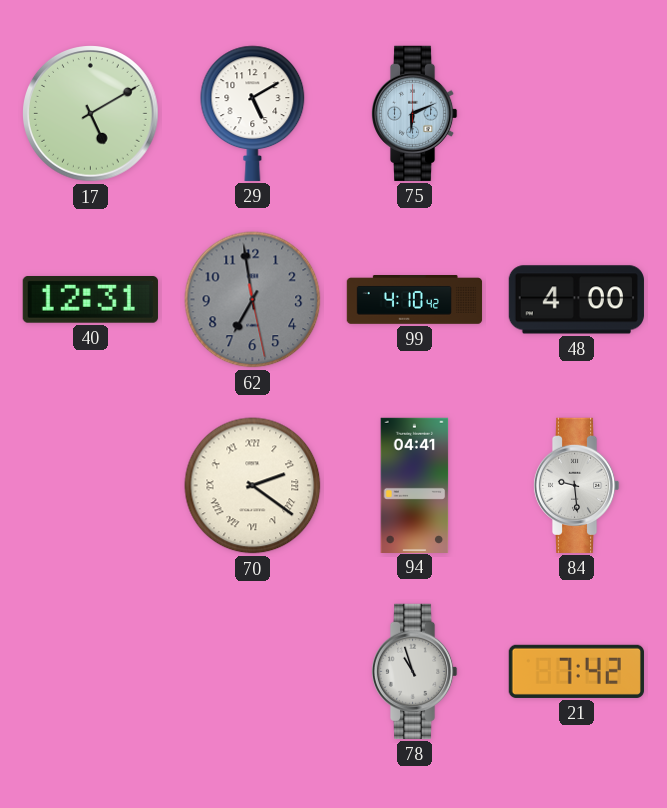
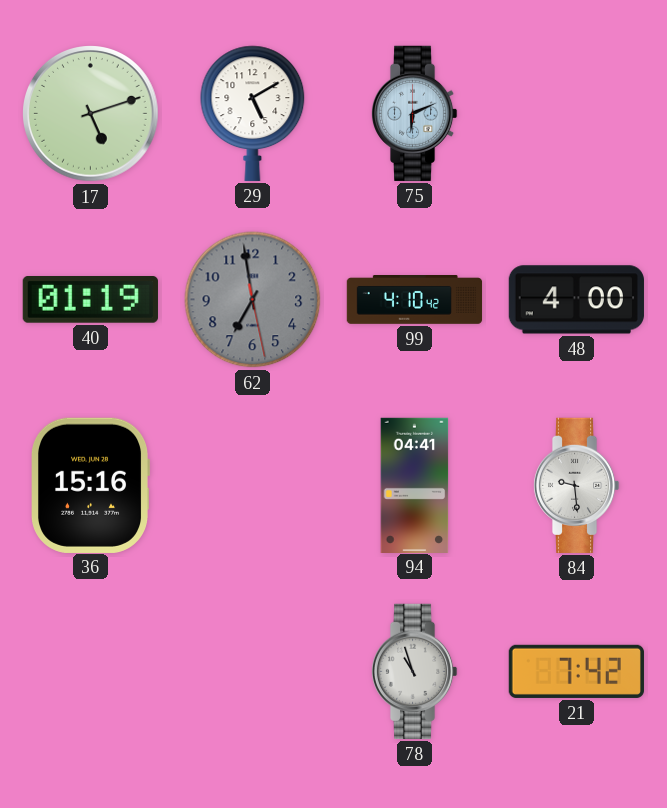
17: 5:10 -> 5:12
40: 12:31 -> 01:19
36: none -> 15:16
70: 2:21 -> none
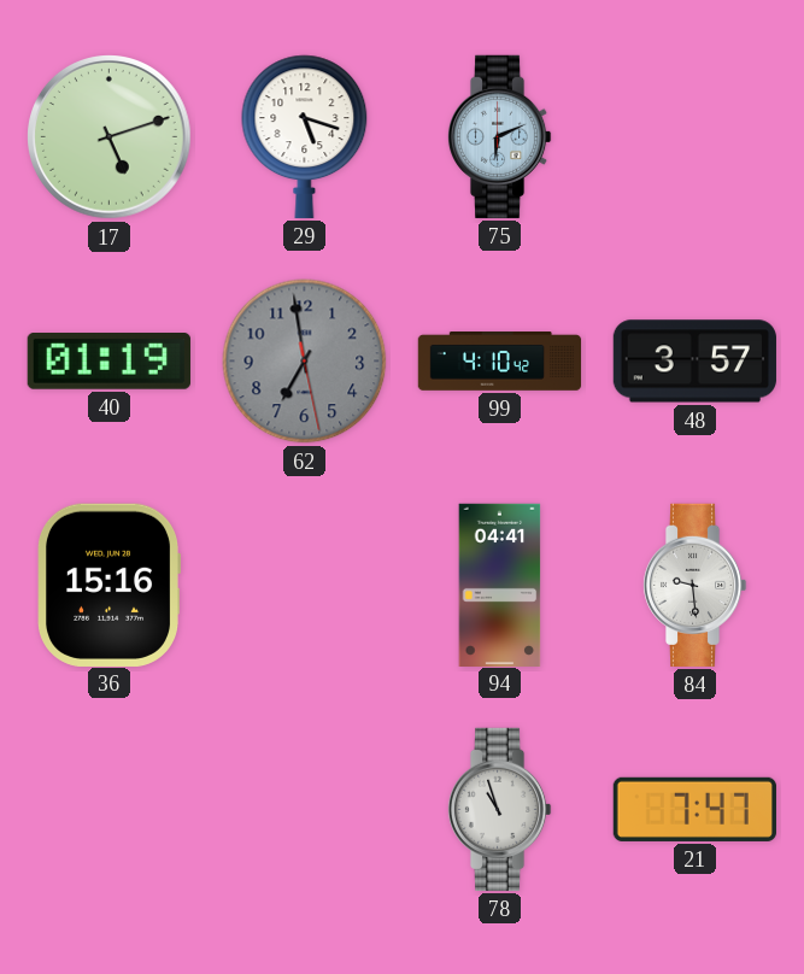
29: 5:10 -> 5:18
48: 4:00 -> 3:57
21: 7:42 -> 7:47
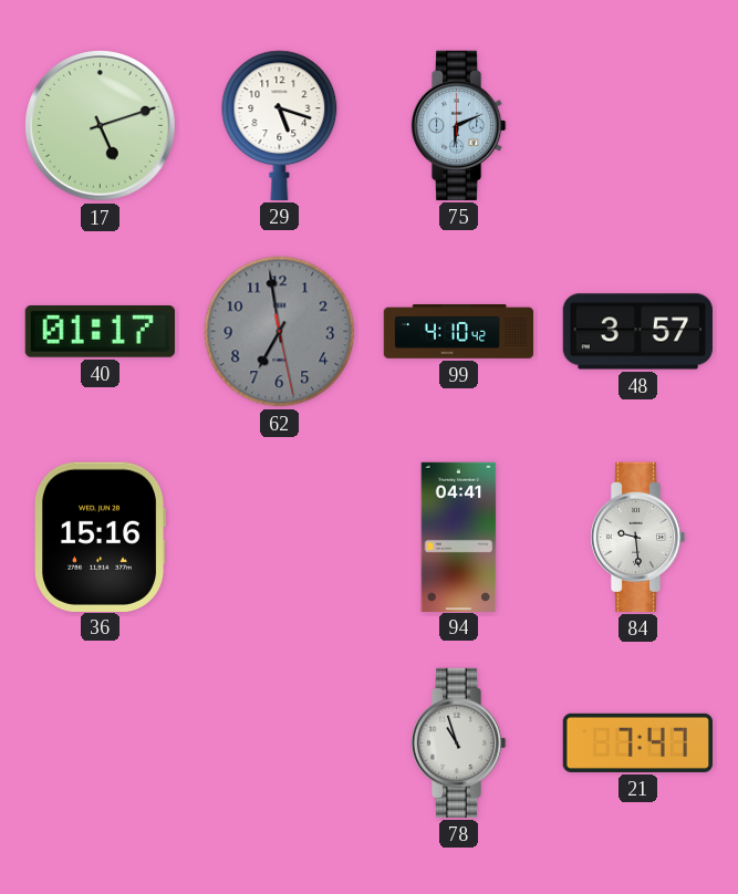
40: 01:19 -> 01:17
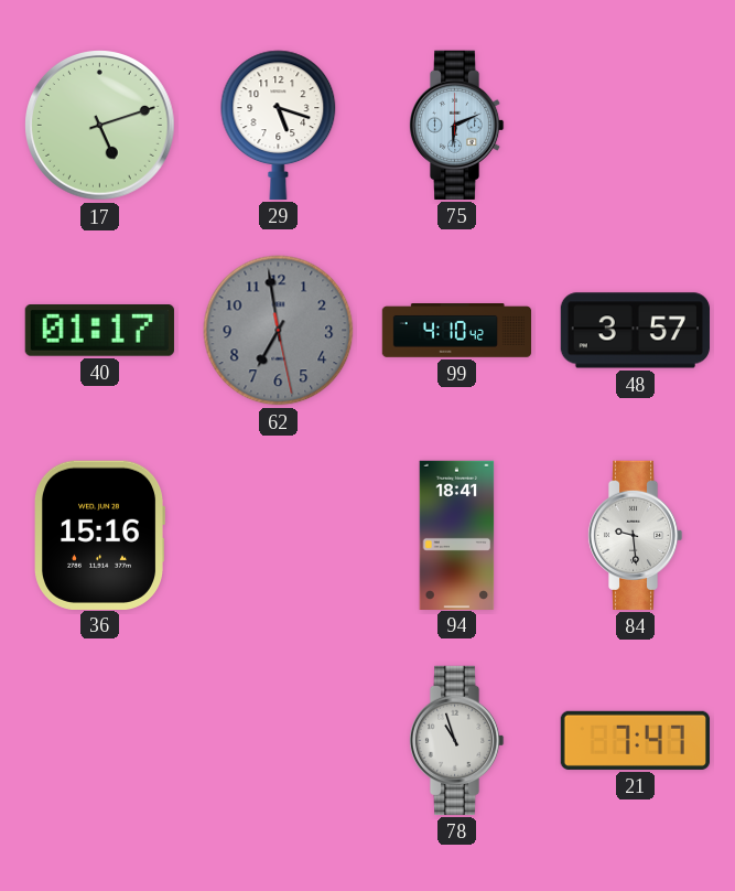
94: 04:41 -> 18:41
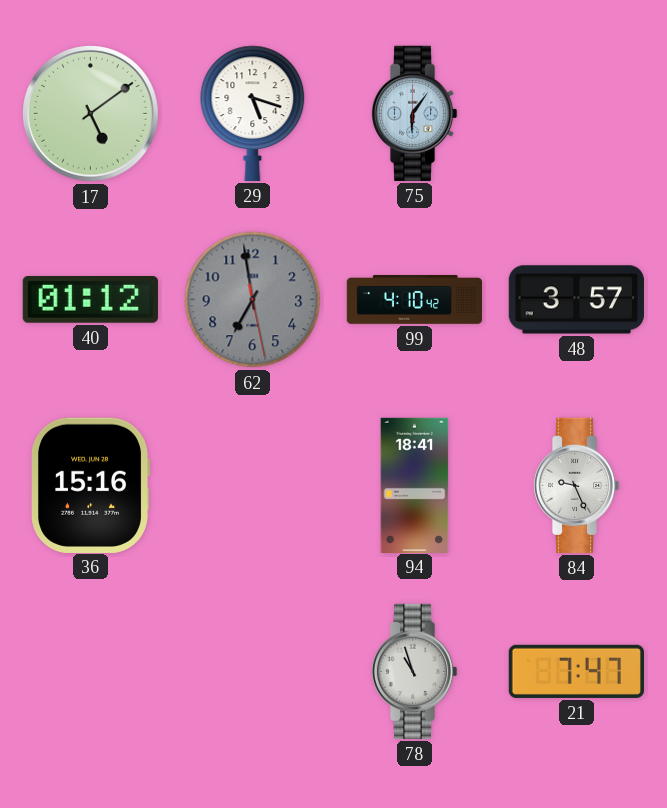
17: 5:12 -> 5:09
75: 6:11 -> 6:06
40: 01:17 -> 01:12
84: 9:29 -> 9:26
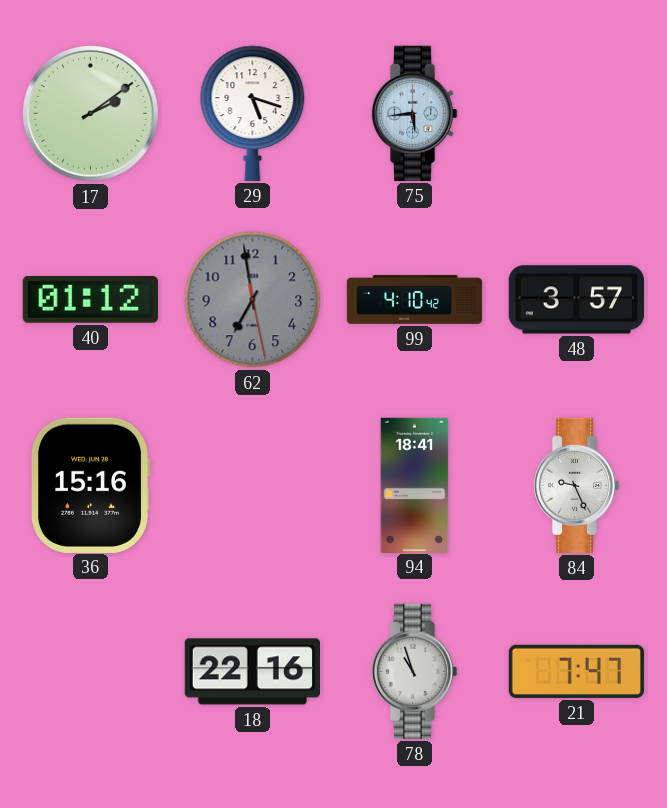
17: 5:09 -> 2:09
75: 6:06 -> 5:44
18: none -> 22:16
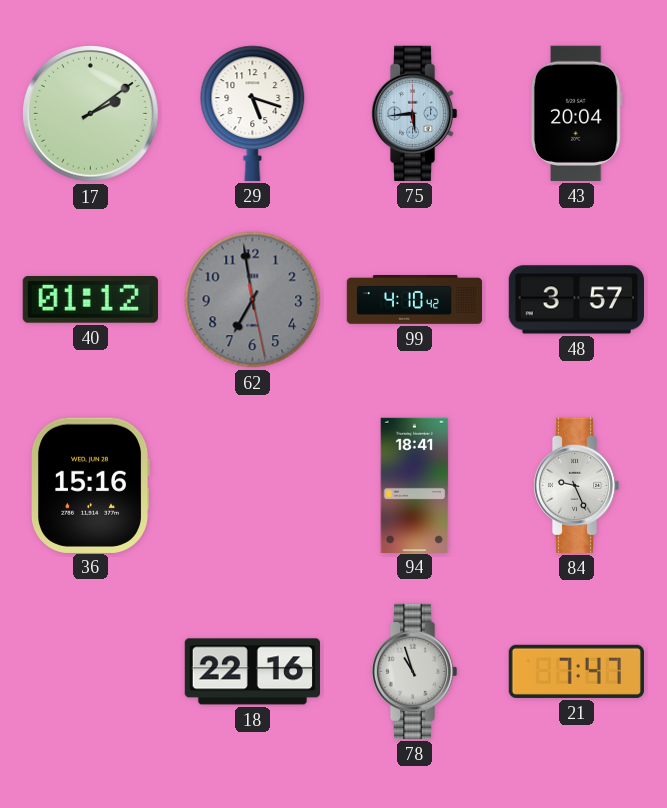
43: none -> 20:04
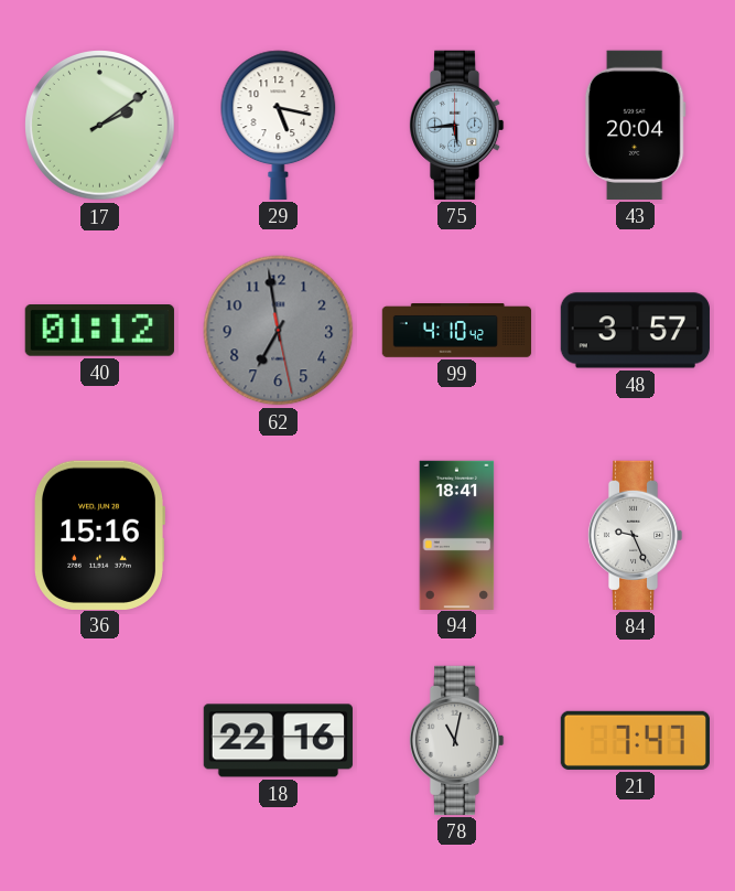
29: 5:18 -> 5:17
78: 10:57 -> 11:02
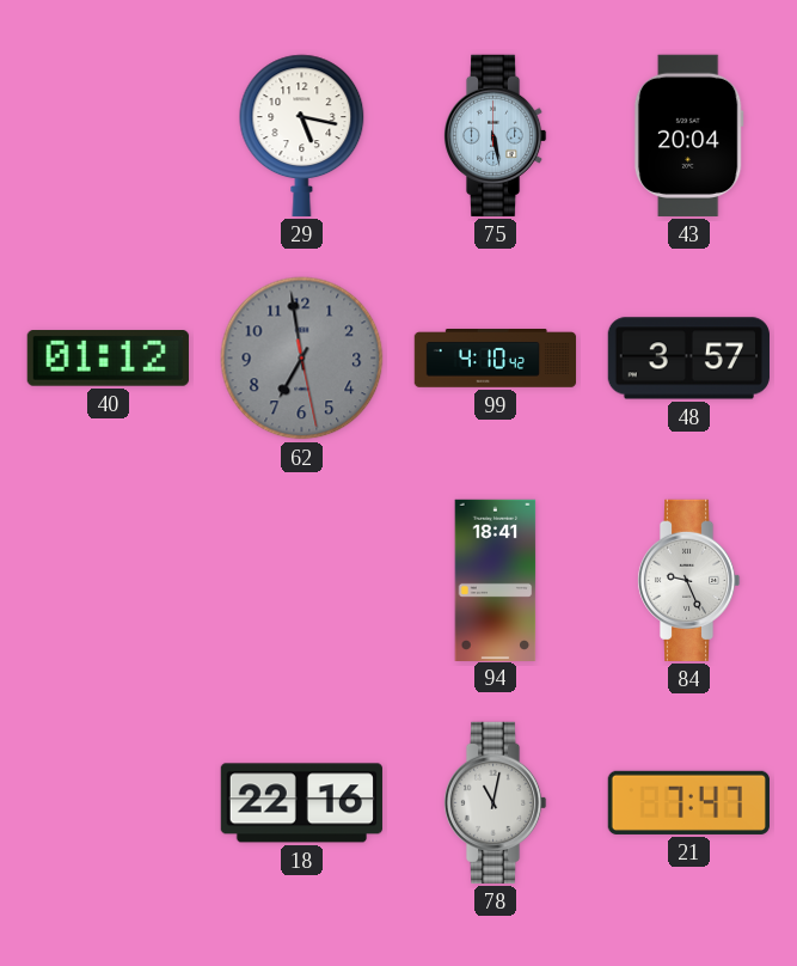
17: 2:09 -> none
75: 5:44 -> 5:28
36: 15:16 -> none
